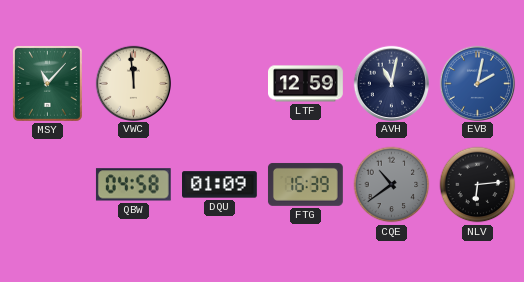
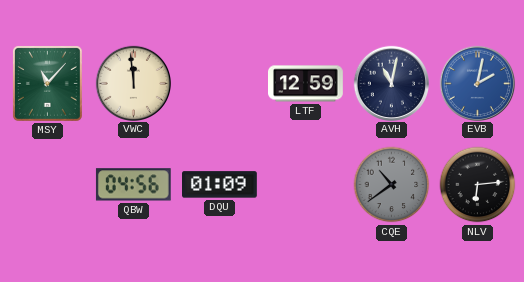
QBW: 04:58 -> 04:56
FTG: 16:39 -> none
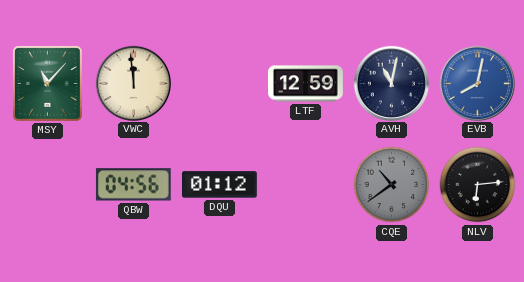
EVB: 2:02 -> 8:02
DQU: 01:09 -> 01:12
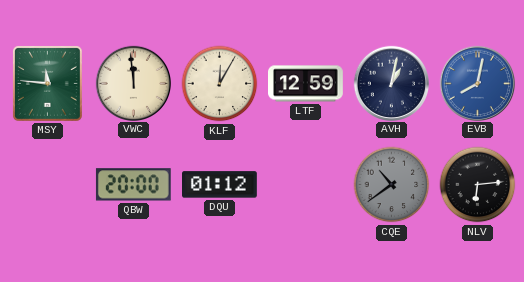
MSY: 11:07 -> 11:46
KLF: none -> 12:05
AVH: 11:02 -> 1:02
QBW: 04:56 -> 20:00
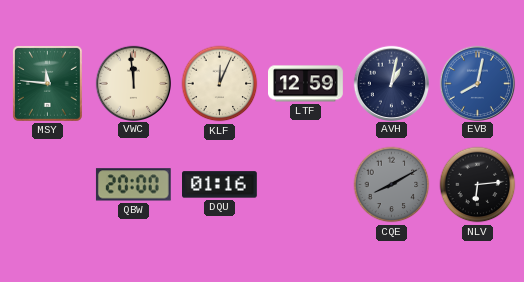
KLF: 12:05 -> 12:04
DQU: 01:12 -> 01:16
CQE: 10:39 -> 8:10
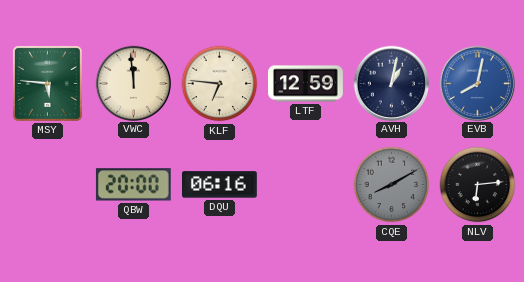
MSY: 11:46 -> 5:46
KLF: 12:04 -> 6:46
DQU: 01:16 -> 06:16
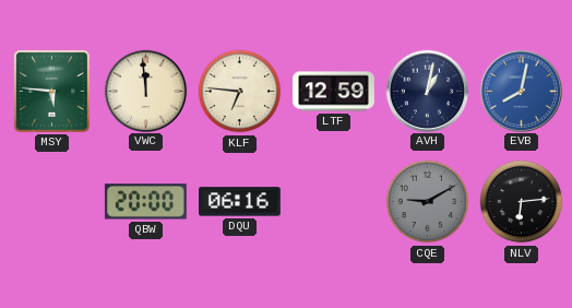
CQE: 8:10 -> 9:10
